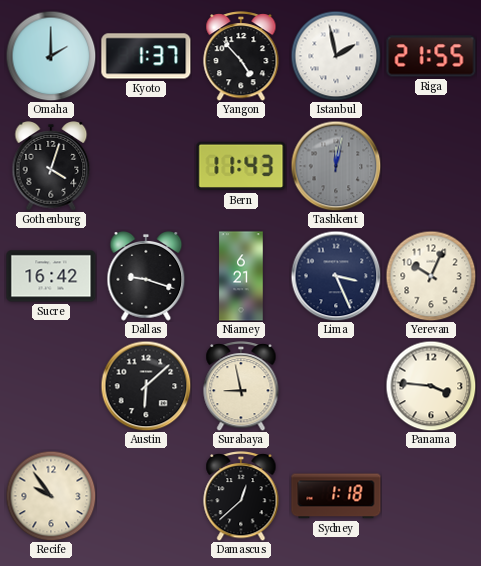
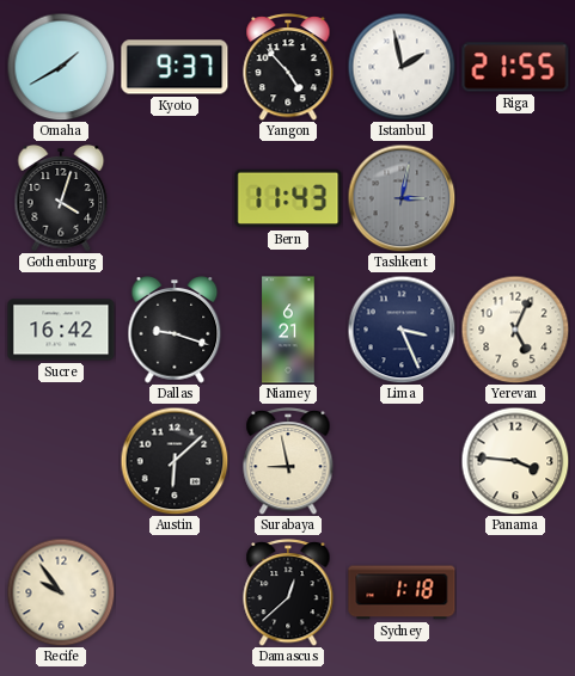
Omaha: 2:00 -> 1:40
Kyoto: 1:37 -> 9:37
Tashkent: 12:02 -> 3:02
Yerevan: 10:04 -> 5:04
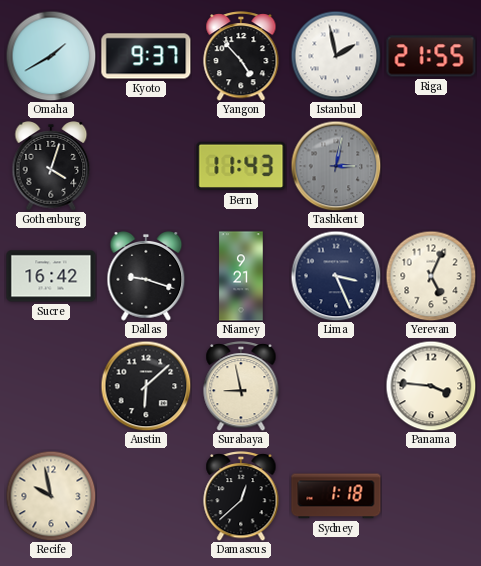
Niamey: 6:21 -> 9:21
Recife: 9:54 -> 9:58
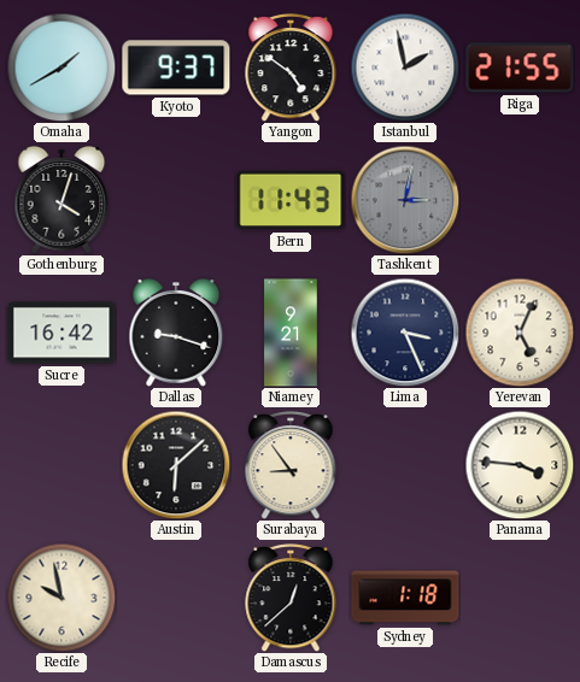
Yangon: 4:53 -> 4:51
Surabaya: 8:58 -> 8:54
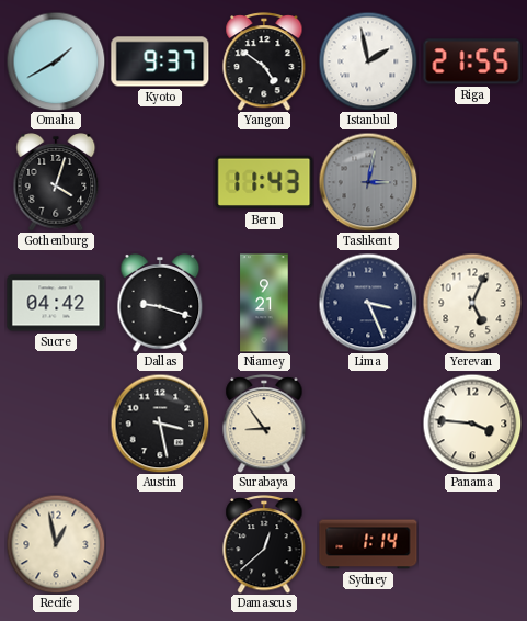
Sucre: 16:42 -> 04:42
Austin: 6:08 -> 3:28
Recife: 9:58 -> 12:58
Sydney: 1:18 -> 1:14
